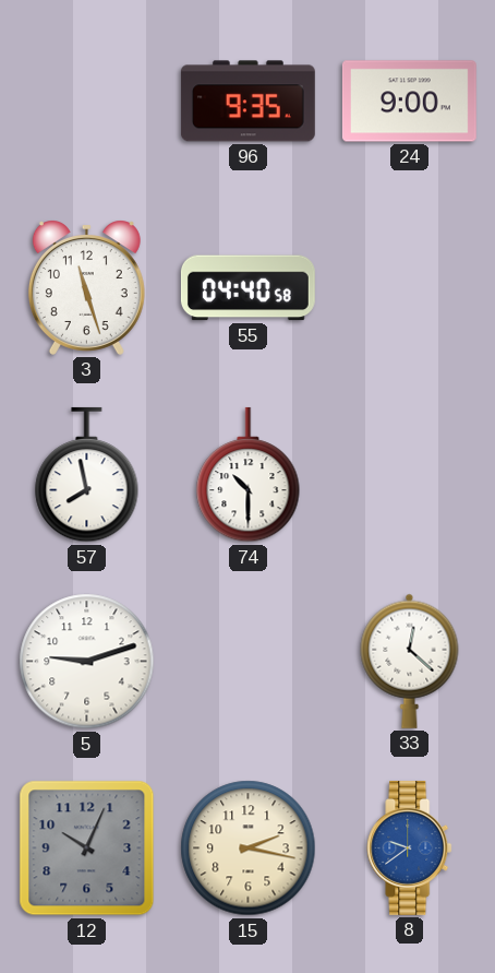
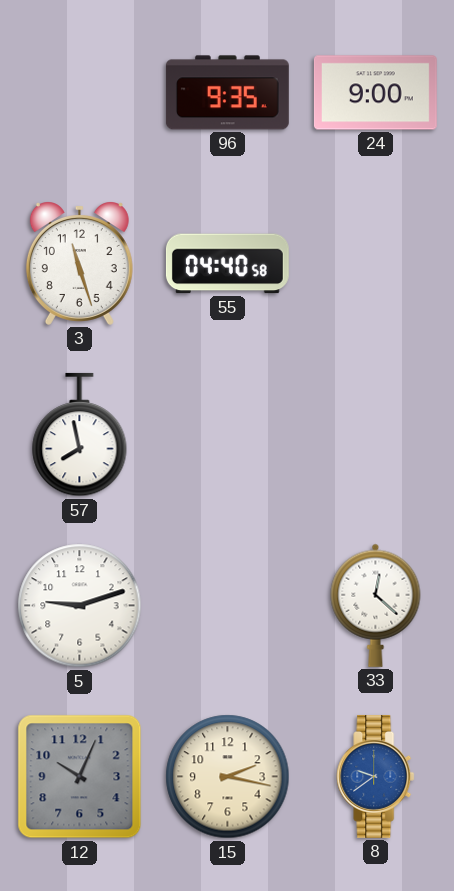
74: 10:30 -> none
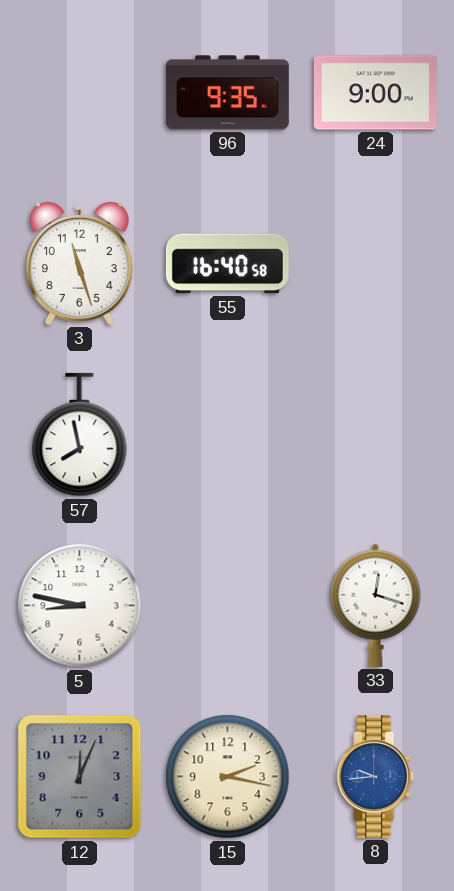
55: 04:40 -> 16:40
5: 9:12 -> 8:47
33: 12:22 -> 12:18
12: 10:04 -> 12:04
8: 9:39 -> 9:44
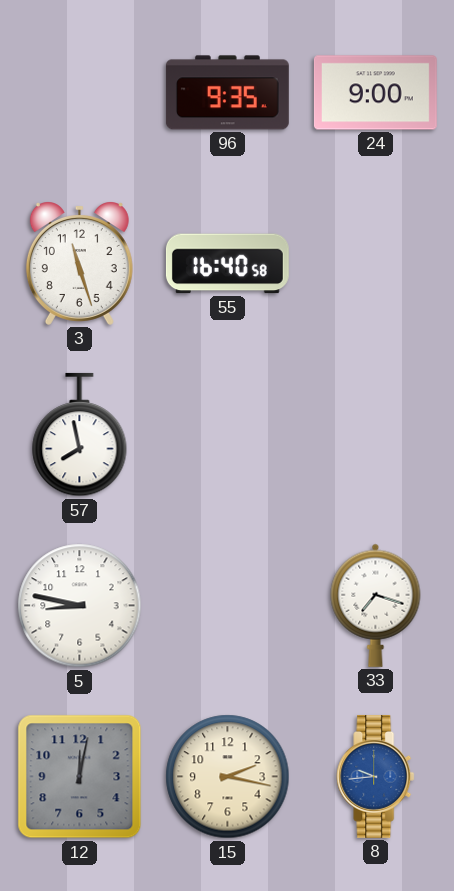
33: 12:18 -> 7:18
12: 12:04 -> 12:02
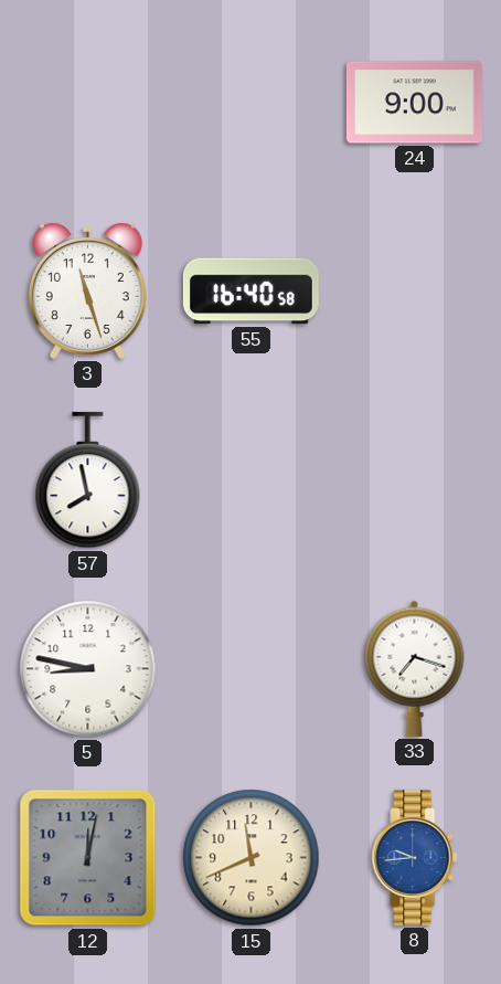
96: 9:35 -> none
15: 2:17 -> 11:41
